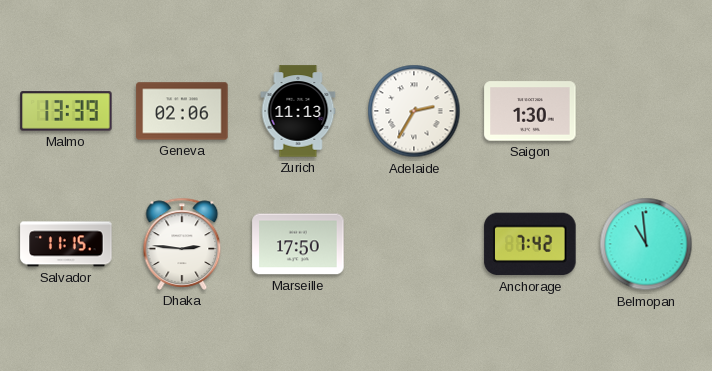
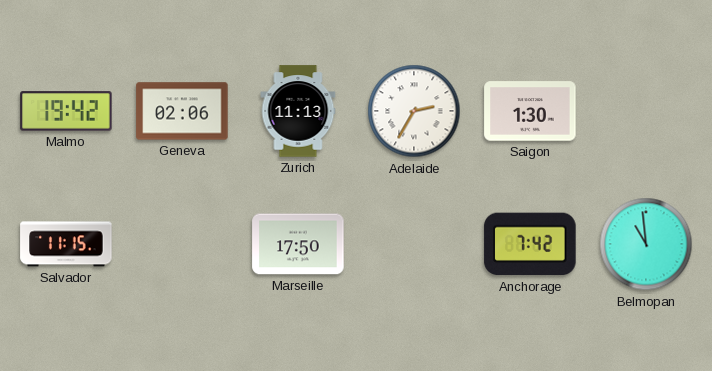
Malmo: 13:39 -> 19:42
Dhaka: 2:46 -> none
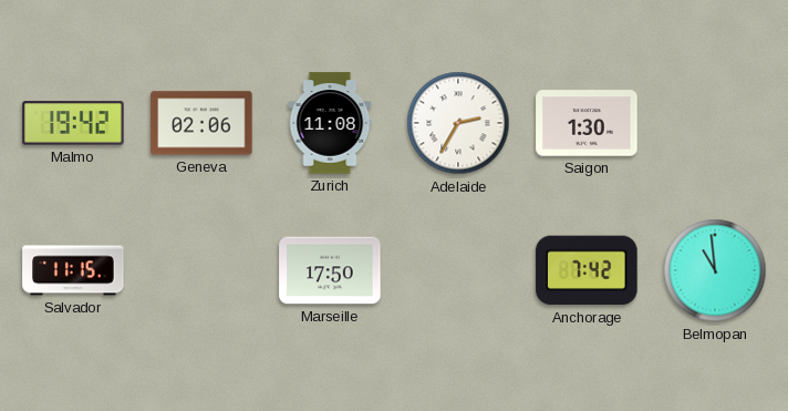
Zurich: 11:13 -> 11:08
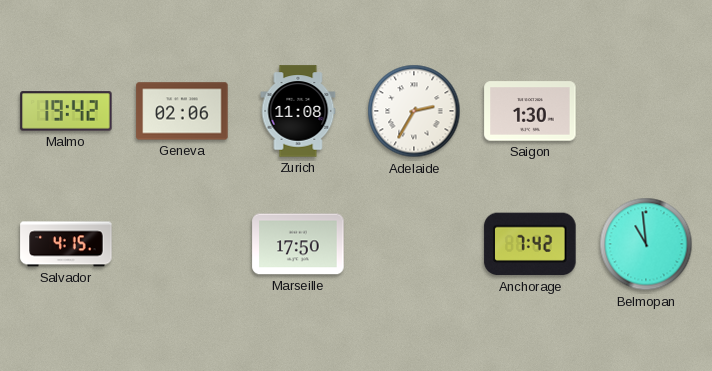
Salvador: 11:15 -> 4:15
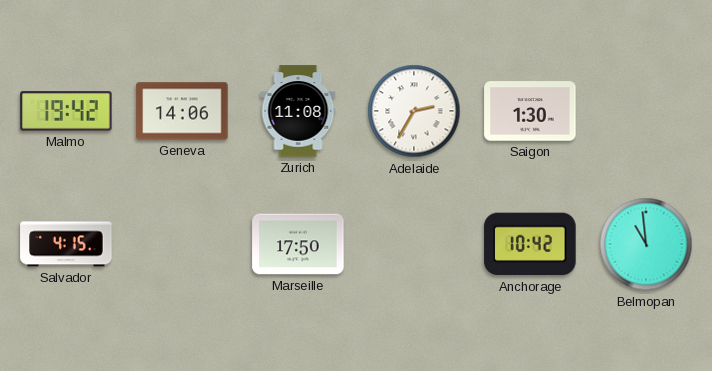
Geneva: 02:06 -> 14:06
Anchorage: 7:42 -> 10:42
